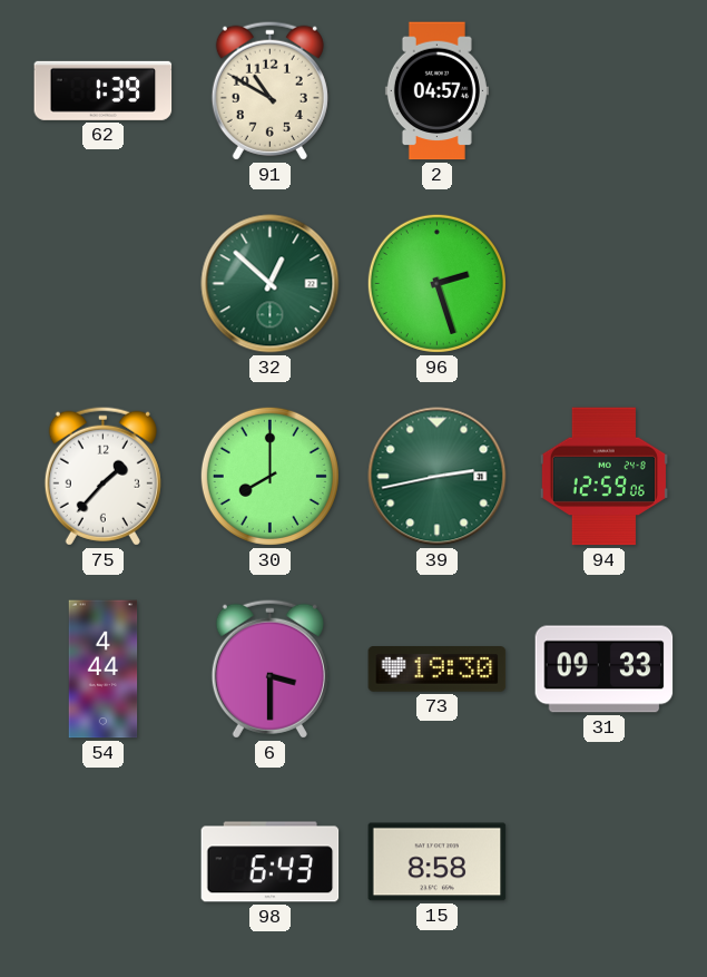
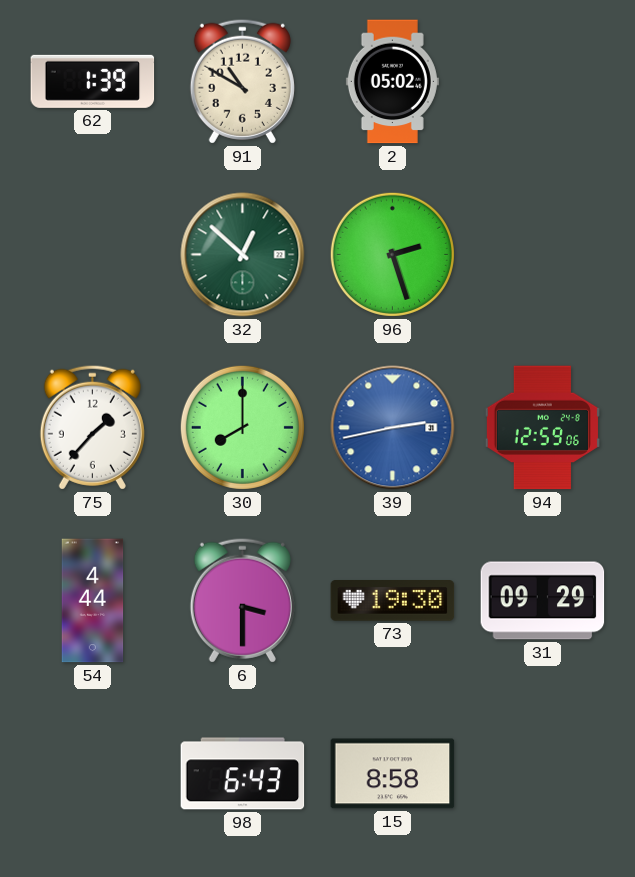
2: 04:57 -> 05:02
39 dial: green -> blue
31: 09:33 -> 09:29
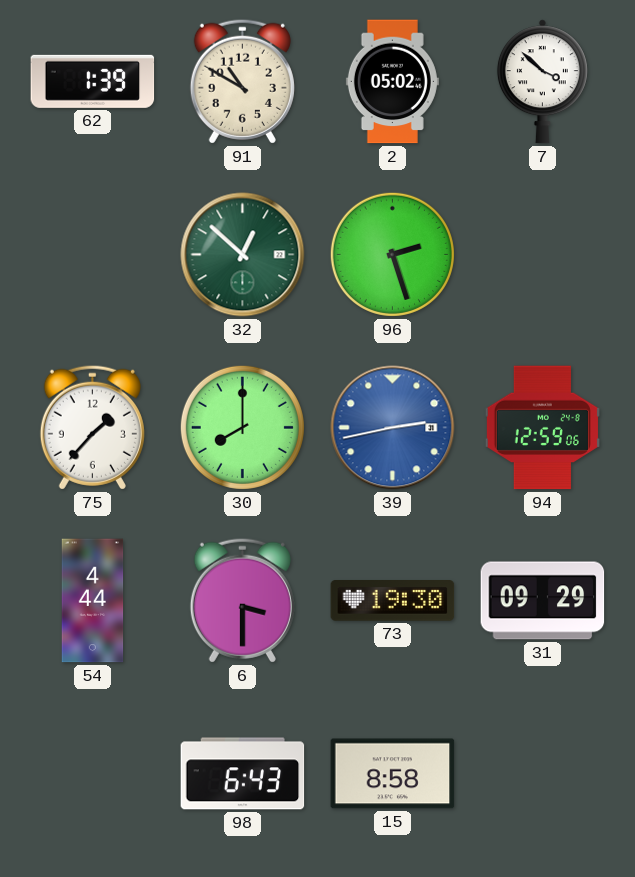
7: none -> 3:52
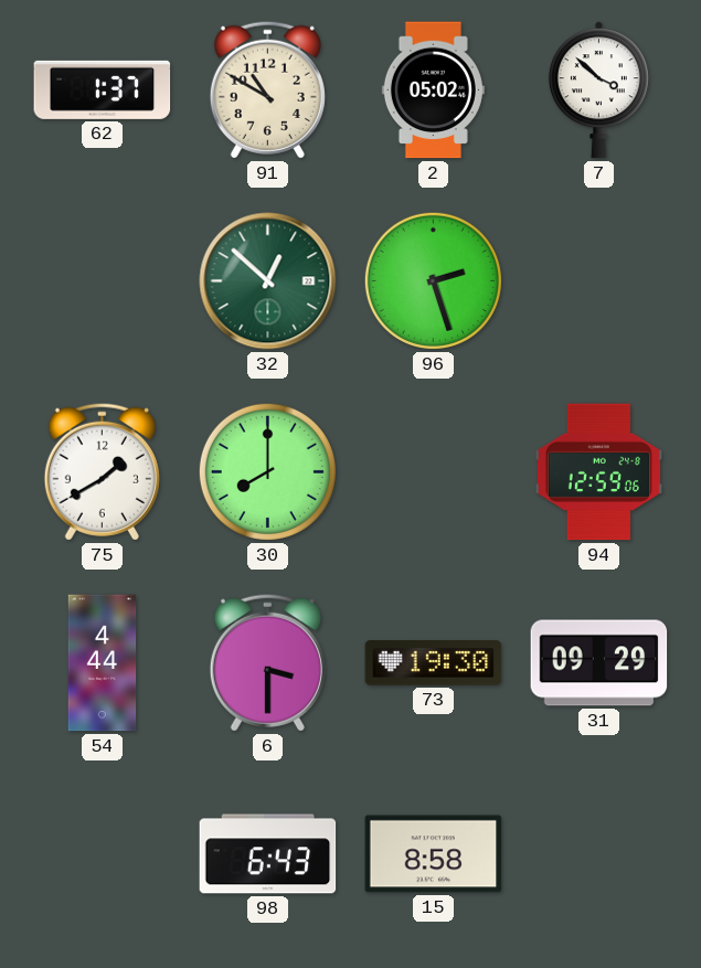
62: 1:39 -> 1:37
75: 1:37 -> 1:40
39: 2:43 -> none
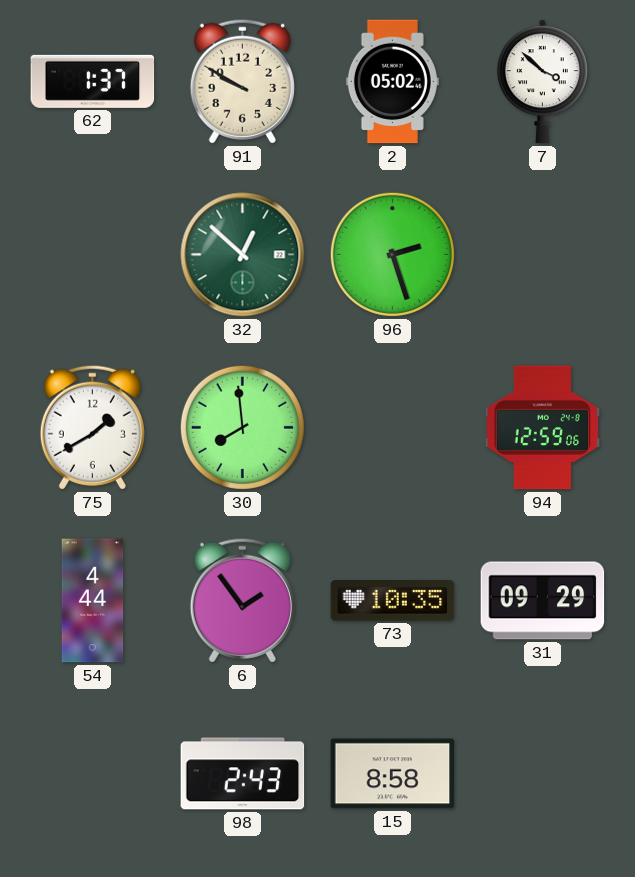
91: 10:50 -> 9:50
30: 8:00 -> 7:59
6: 3:30 -> 1:54
73: 19:30 -> 10:35
98: 6:43 -> 2:43
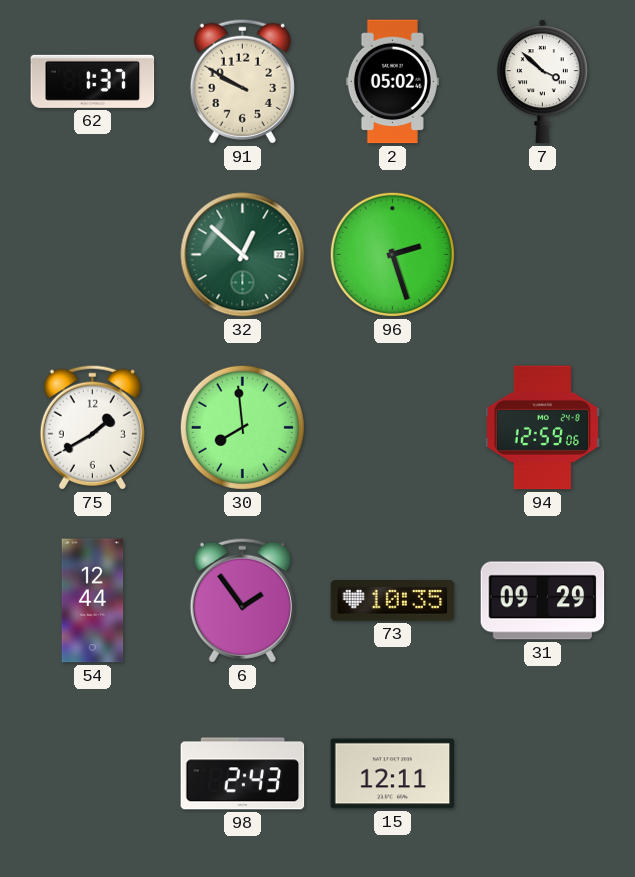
54: 4:44 -> 12:44
15: 8:58 -> 12:11
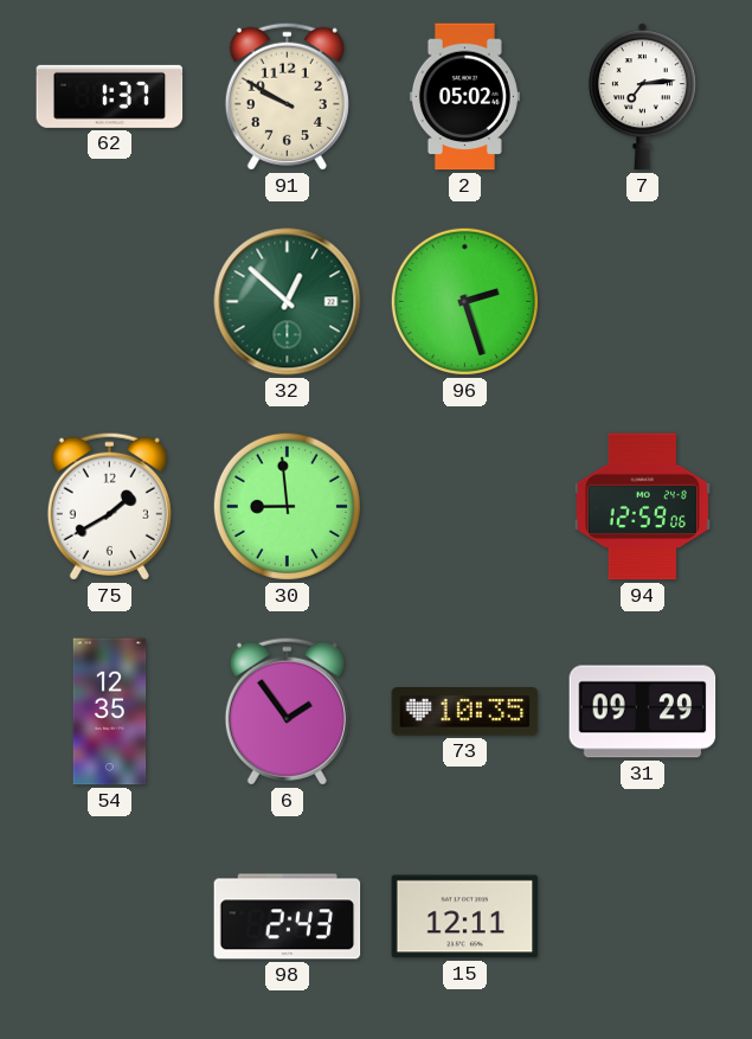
7: 3:52 -> 7:14
30: 7:59 -> 8:59
54: 12:44 -> 12:35
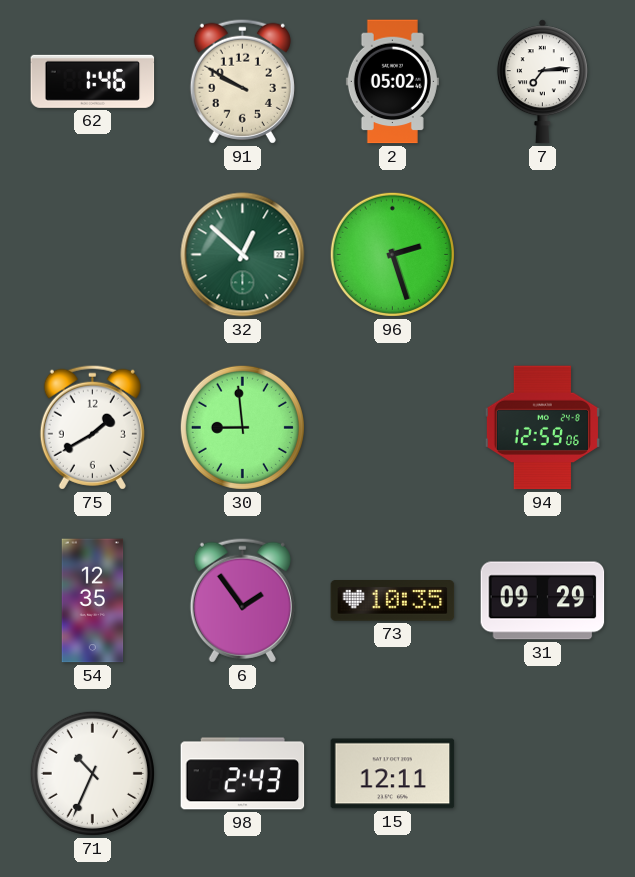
62: 1:37 -> 1:46
71: none -> 10:34
